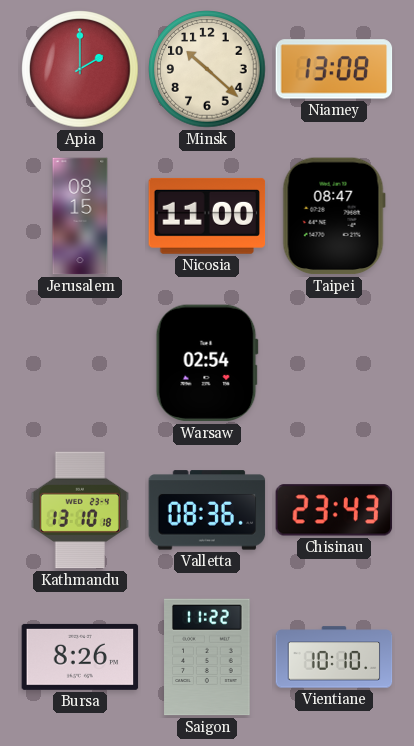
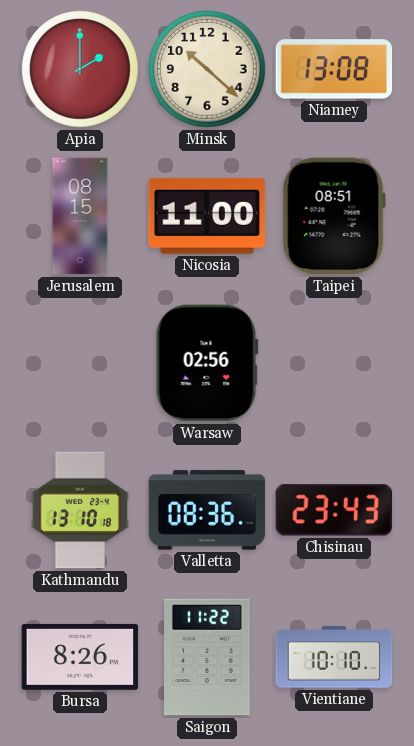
Taipei: 08:47 -> 08:51
Warsaw: 02:54 -> 02:56
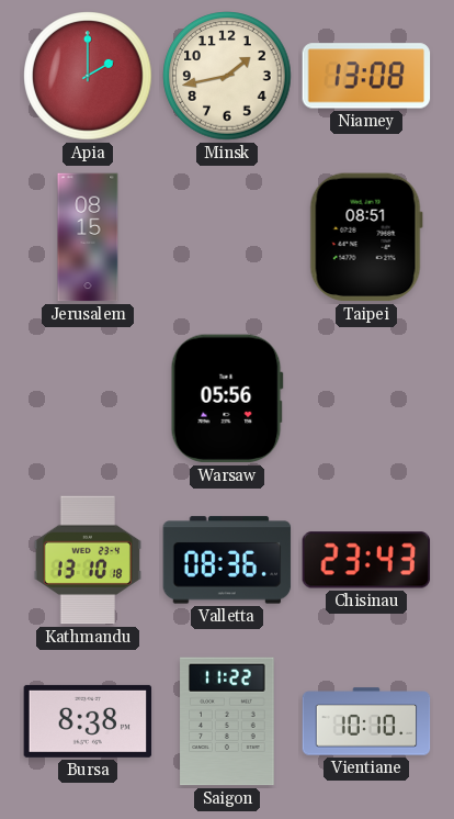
Minsk: 10:22 -> 1:43
Nicosia: 11:00 -> none
Warsaw: 02:56 -> 05:56
Bursa: 8:26 -> 8:38
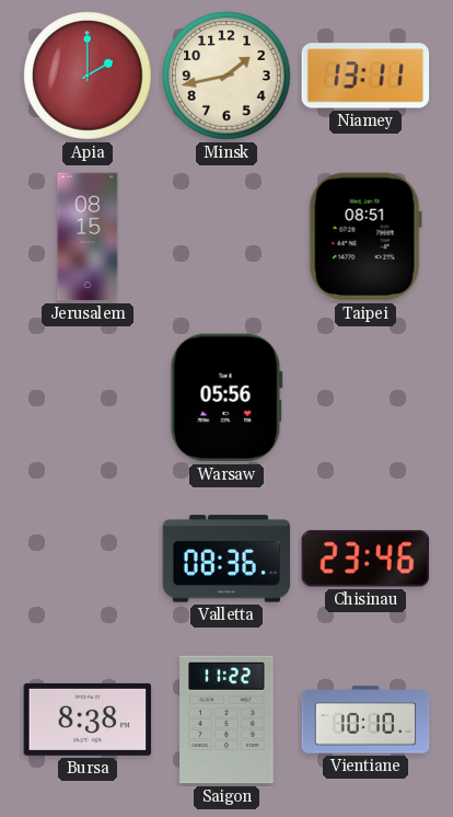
Niamey: 13:08 -> 13:11
Kathmandu: 13:10 -> none
Chisinau: 23:43 -> 23:46
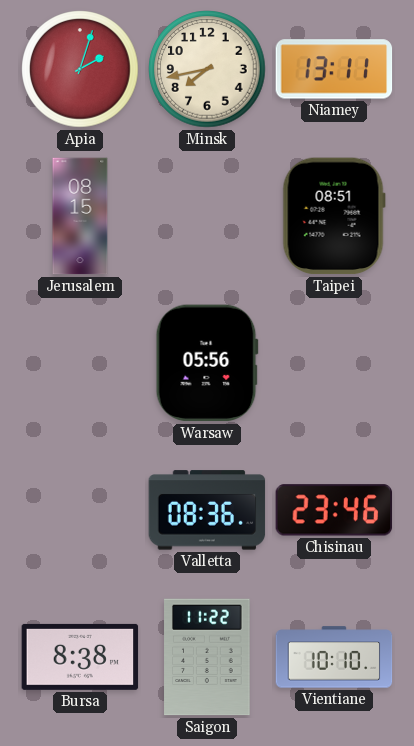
Apia: 2:00 -> 2:03
Minsk: 1:43 -> 7:43
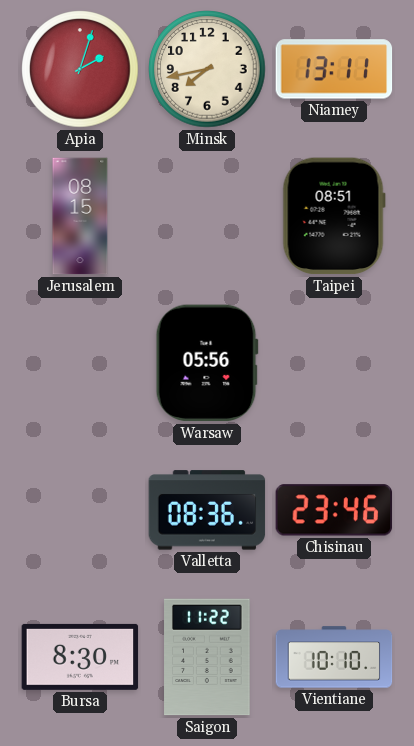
Bursa: 8:38 -> 8:30
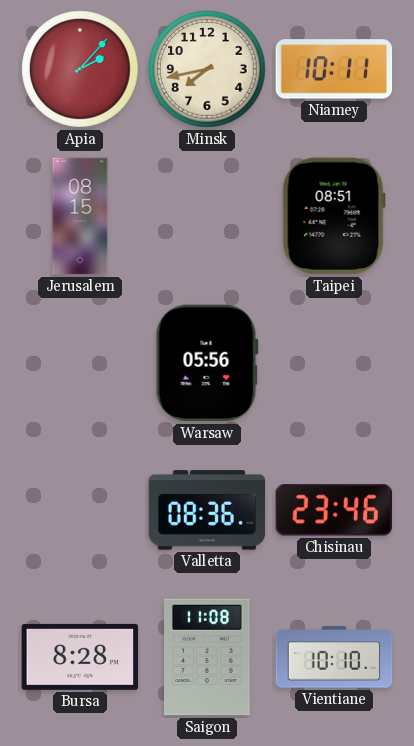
Apia: 2:03 -> 2:07
Niamey: 13:11 -> 10:11
Bursa: 8:30 -> 8:28
Saigon: 11:22 -> 11:08
